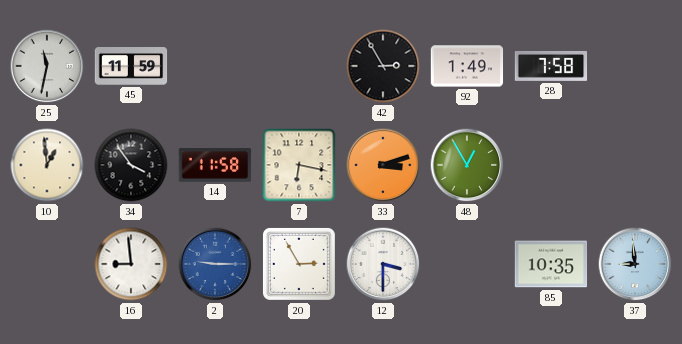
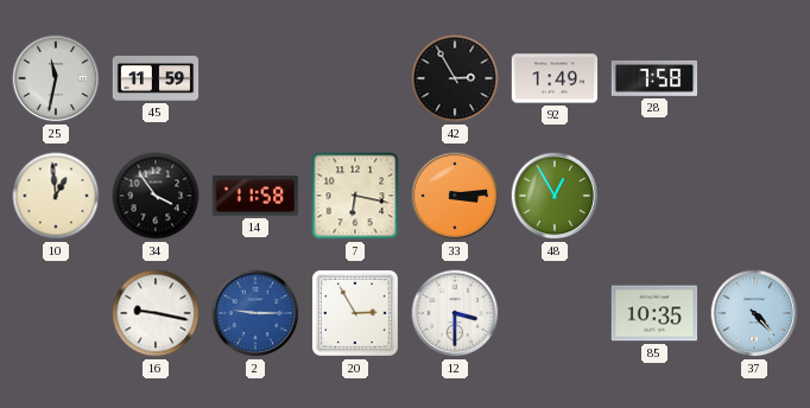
33: 3:12 -> 3:14
16: 8:59 -> 9:17
37: 8:59 -> 4:23
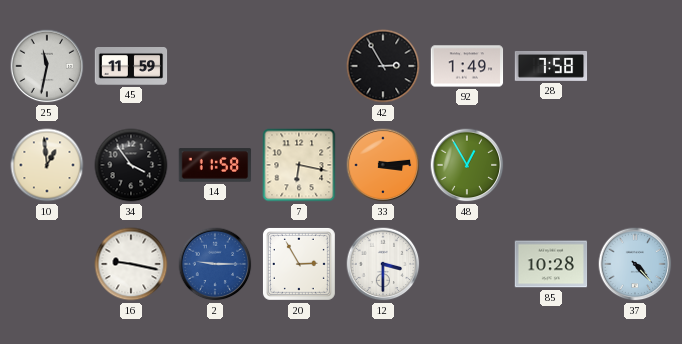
85: 10:35 -> 10:28
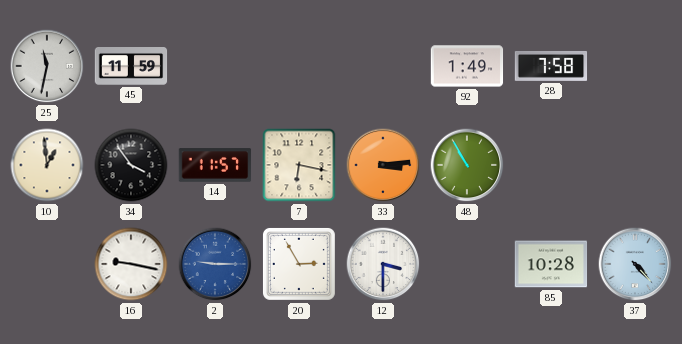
42: 2:55 -> none
14: 11:58 -> 11:57
48: 12:55 -> 10:55
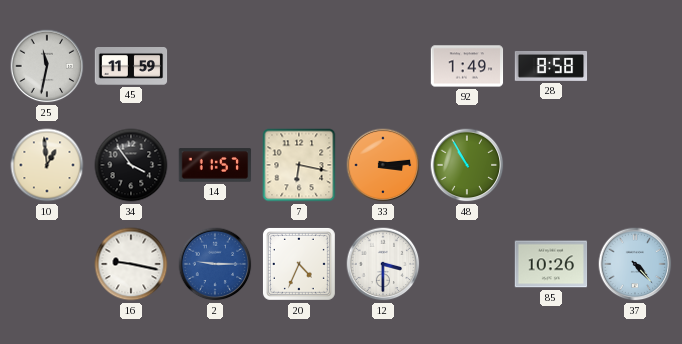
28: 7:58 -> 8:58
20: 2:55 -> 4:34
85: 10:28 -> 10:26
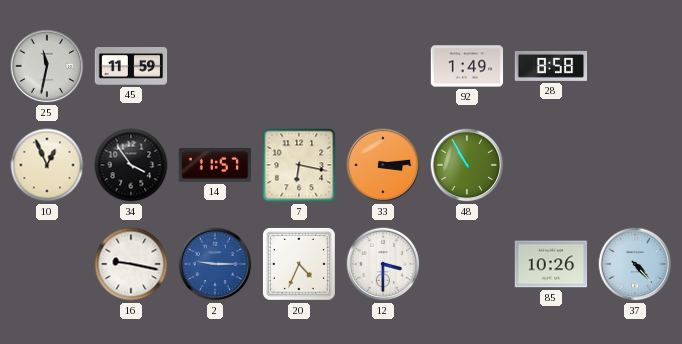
10: 12:59 -> 12:56
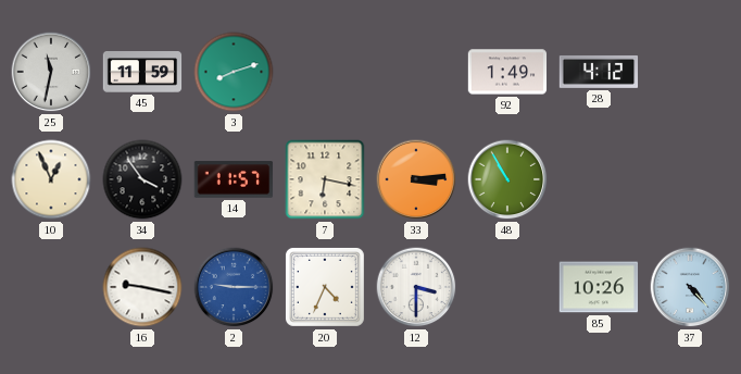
3: none -> 8:12
28: 8:58 -> 4:12
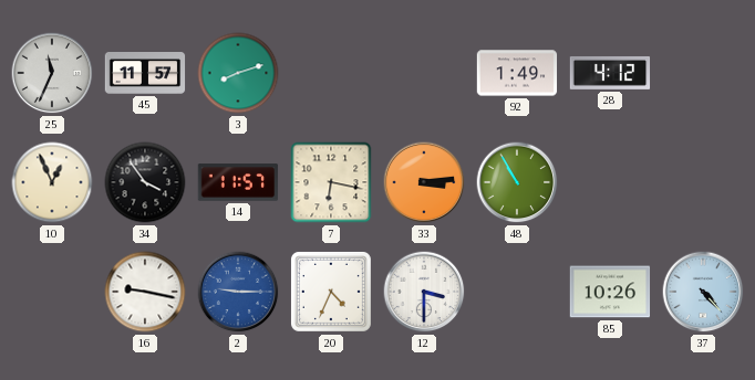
25: 11:32 -> 11:34
45: 11:59 -> 11:57
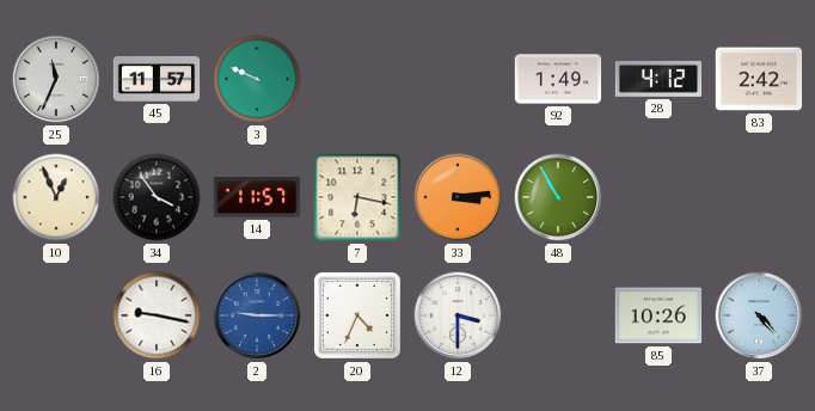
3: 8:12 -> 9:49
83: none -> 2:42
